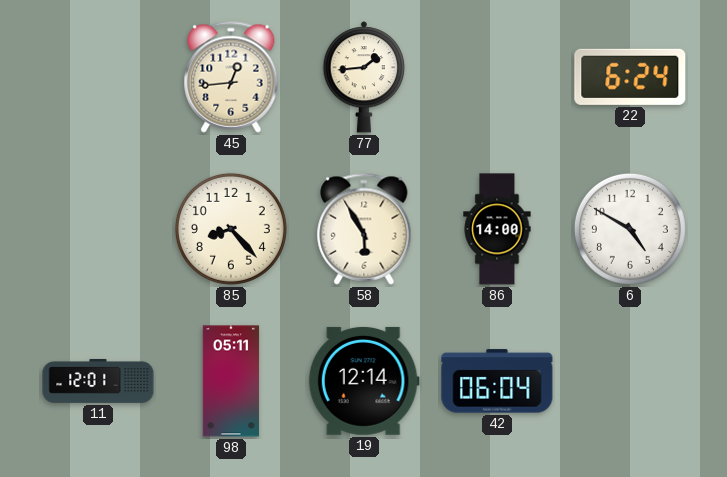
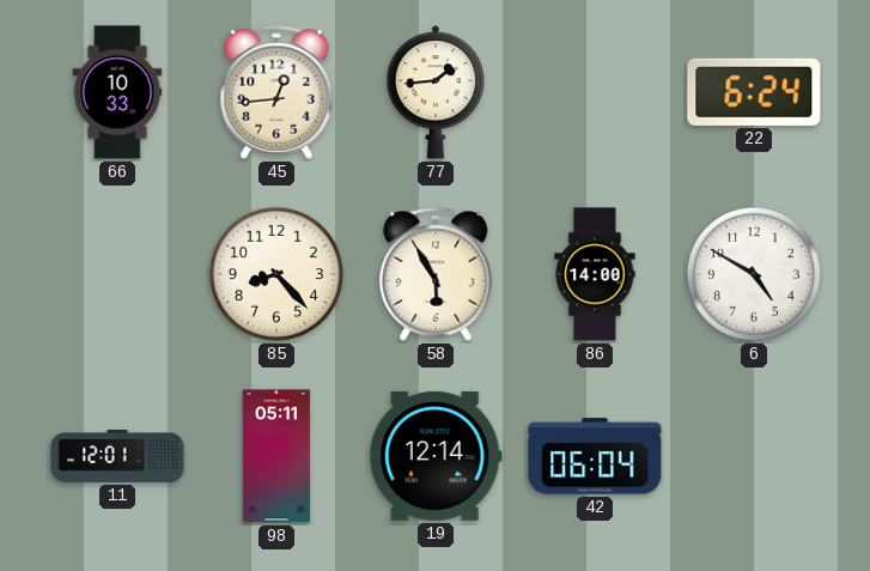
66: none -> 10:33
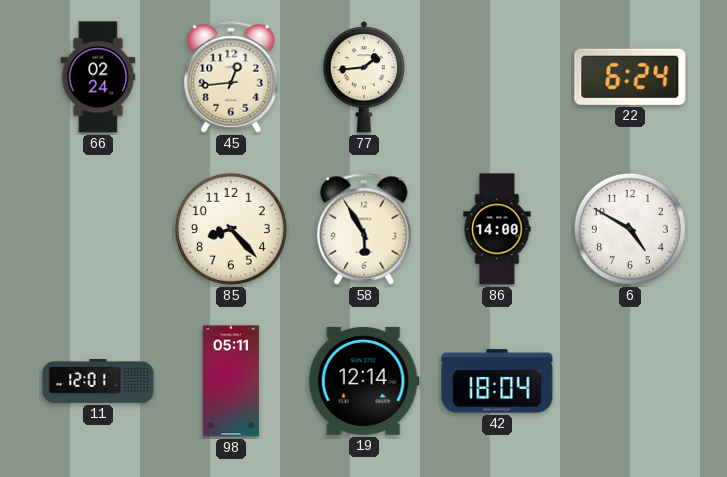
66: 10:33 -> 02:24
42: 06:04 -> 18:04
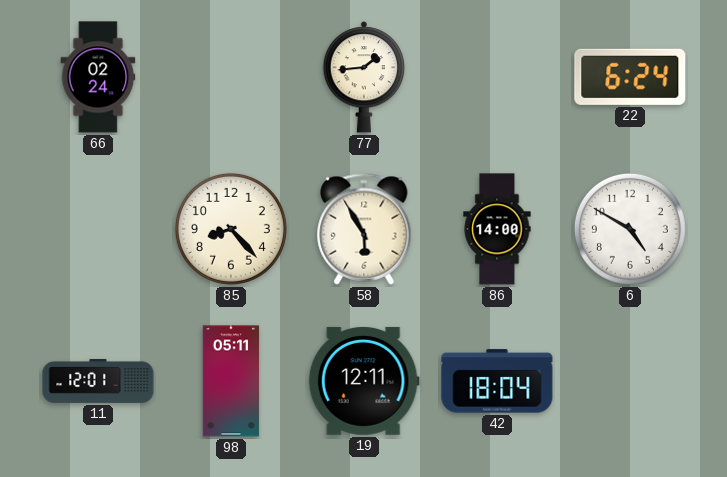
45: 12:44 -> none
19: 12:14 -> 12:11
